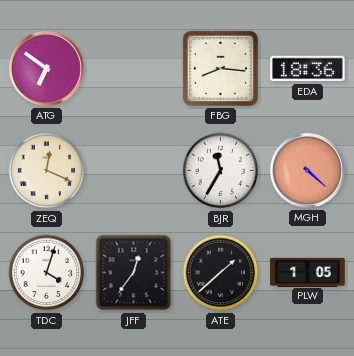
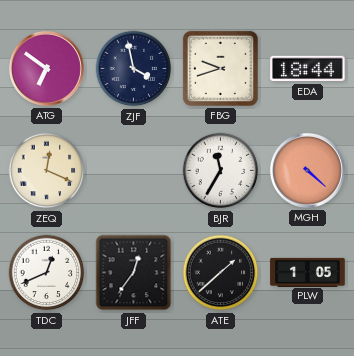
ZJF: none -> 3:58
FBG: 8:16 -> 9:42
EDA: 18:36 -> 18:44
TDC: 4:03 -> 12:41
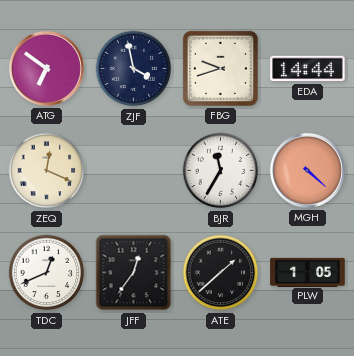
EDA: 18:44 -> 14:44
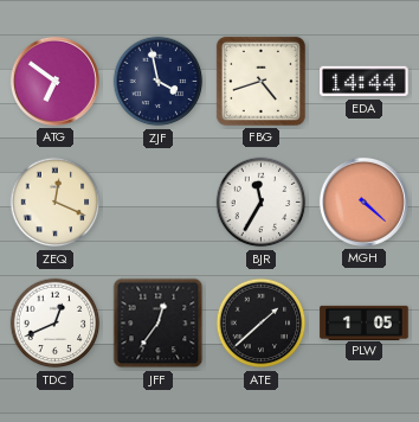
FBG: 9:42 -> 4:42
